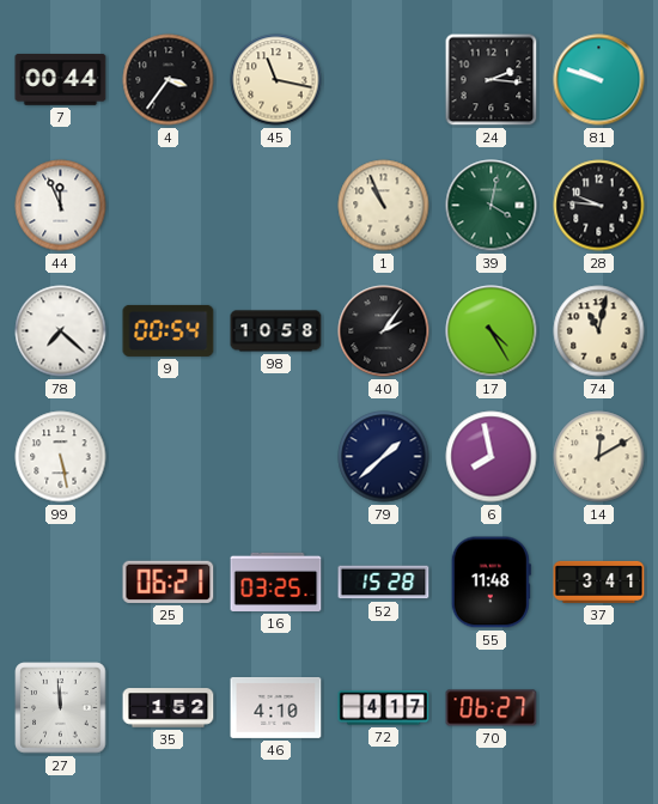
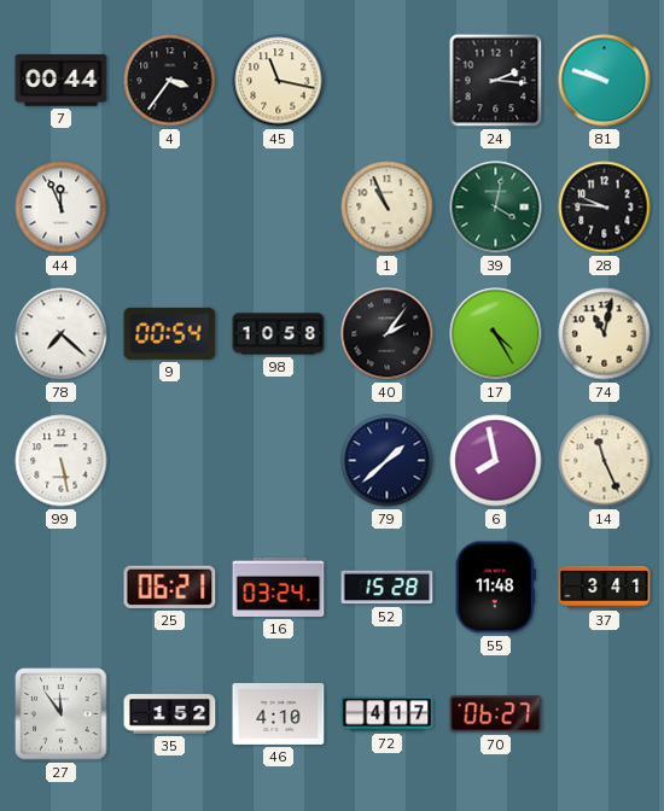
14: 12:10 -> 11:26
16: 03:25 -> 03:24
27: 11:59 -> 11:54
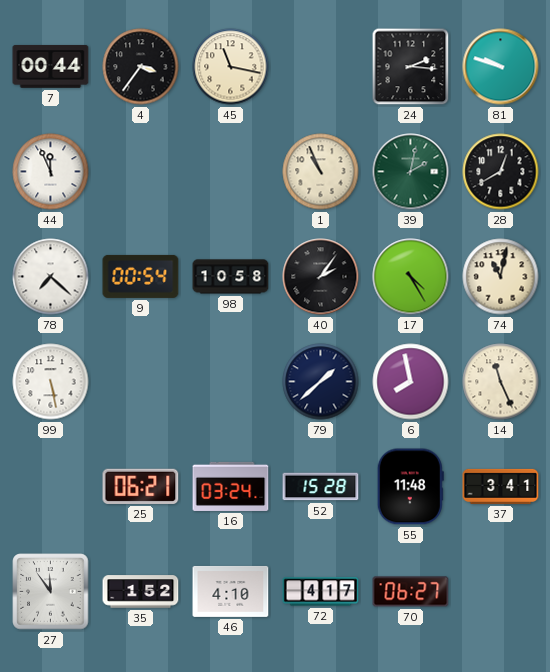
39: 4:02 -> 2:02
28: 9:46 -> 12:40
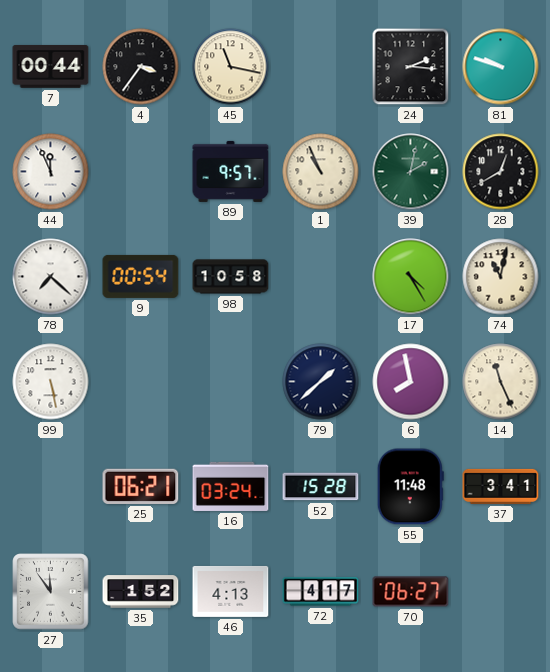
89: none -> 9:57
40: 2:06 -> none
46: 4:10 -> 4:13
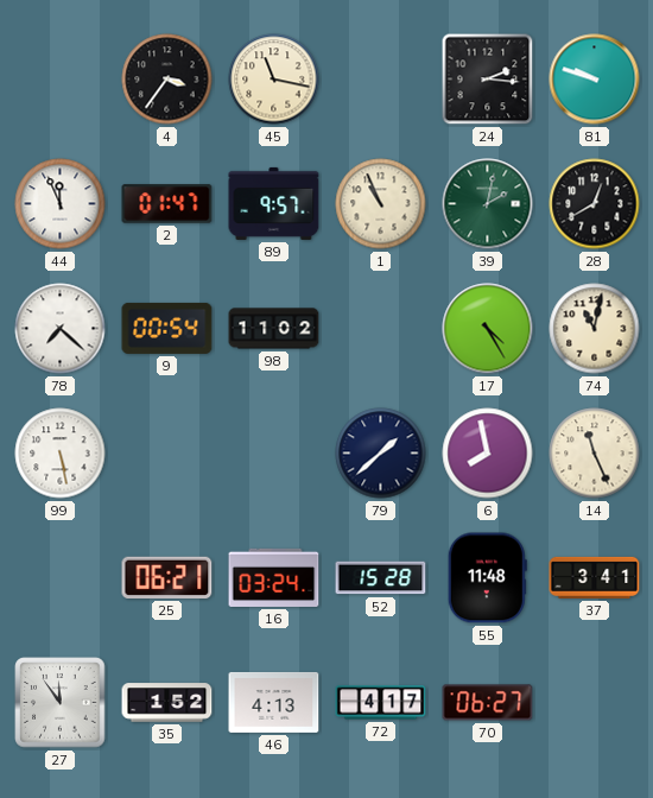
7: 00:44 -> none
2: none -> 01:47
98: 10:58 -> 11:02
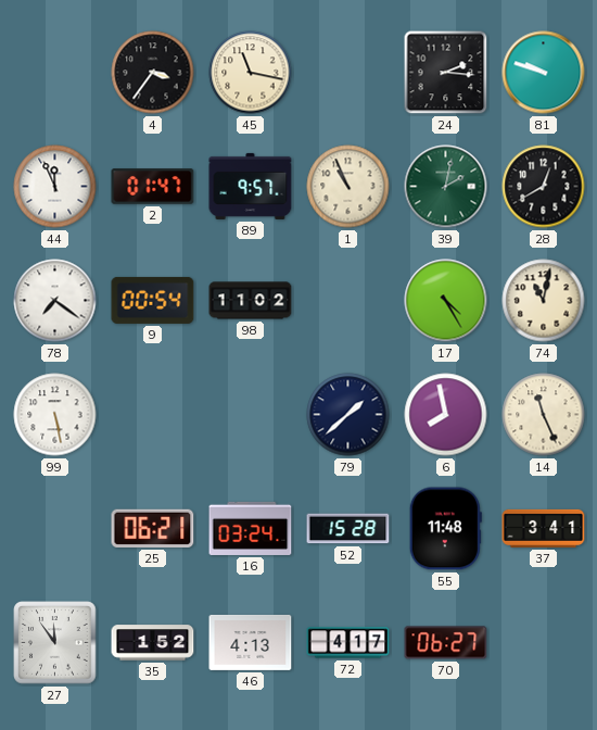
78: 7:22 -> 7:21
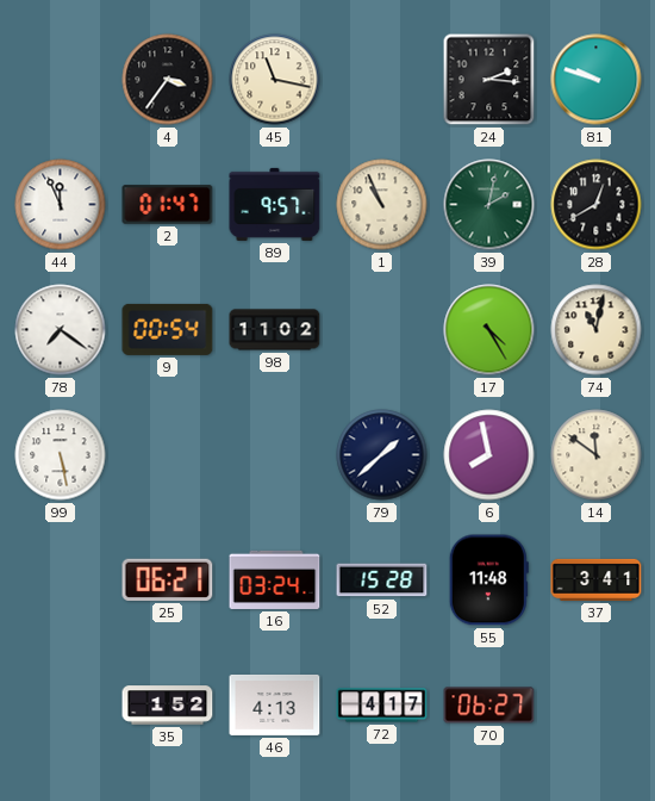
14: 11:26 -> 11:51
27: 11:54 -> none
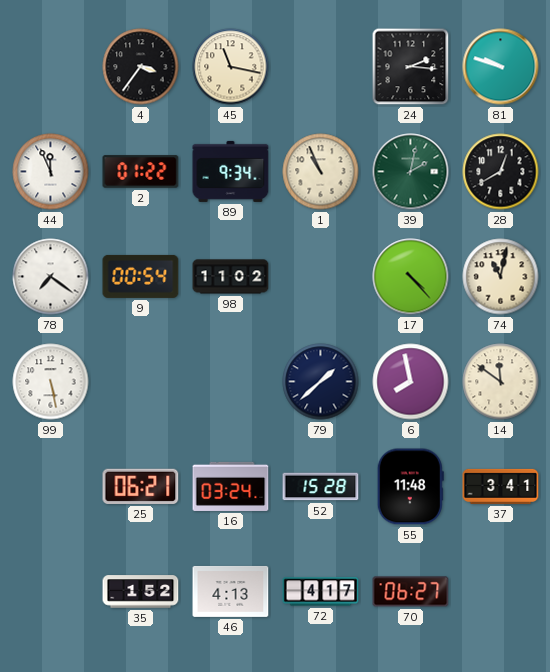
2: 01:47 -> 01:22
89: 9:57 -> 9:34
17: 4:25 -> 4:23
